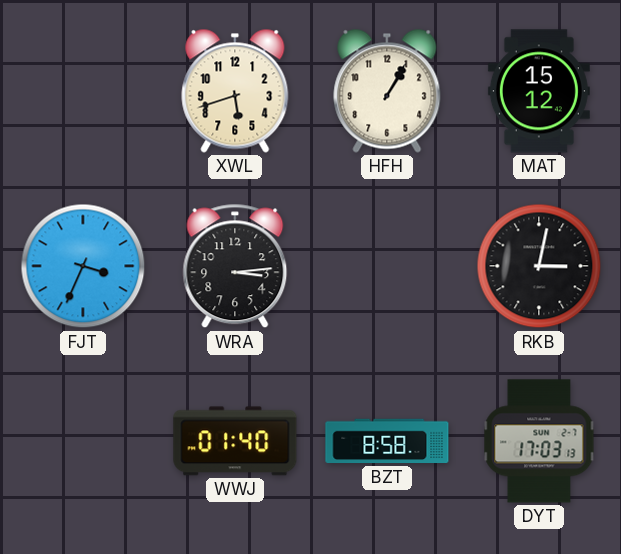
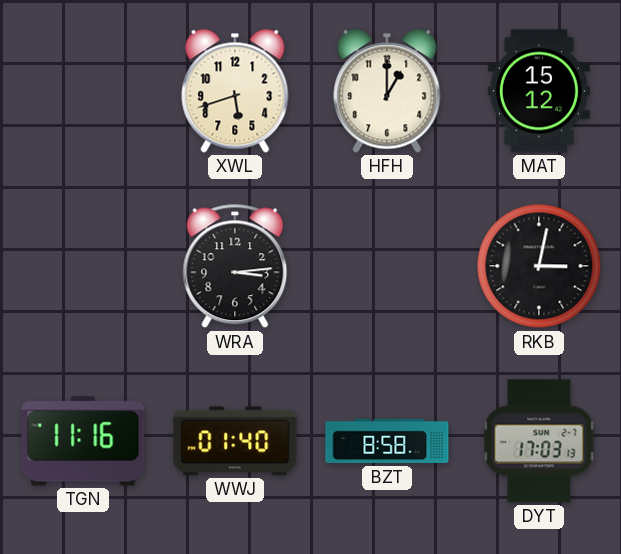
HFH: 1:05 -> 1:00
FJT: 3:34 -> none
TGN: none -> 11:16
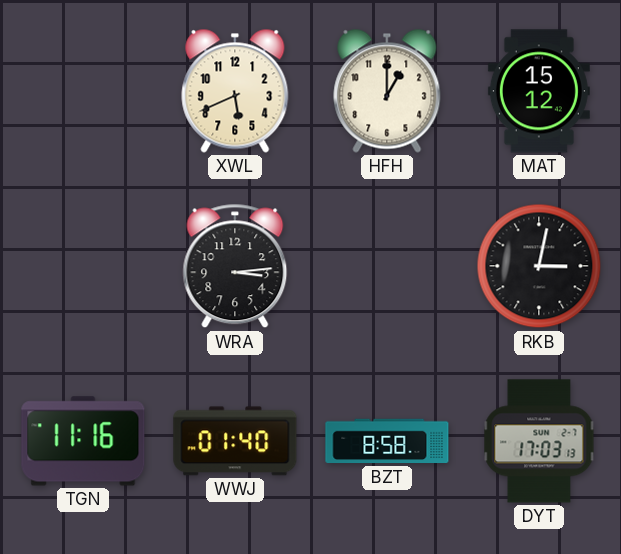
XWL: 5:42 -> 5:41
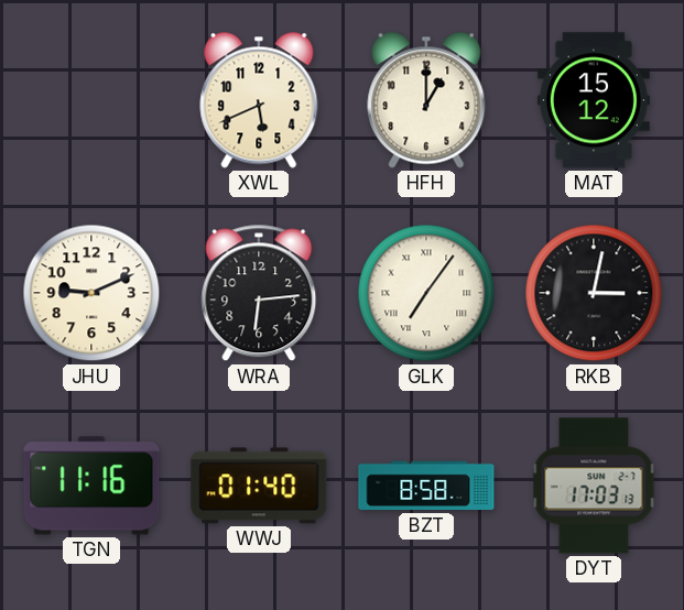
JHU: none -> 9:11
WRA: 3:14 -> 6:14
GLK: none -> 7:06
